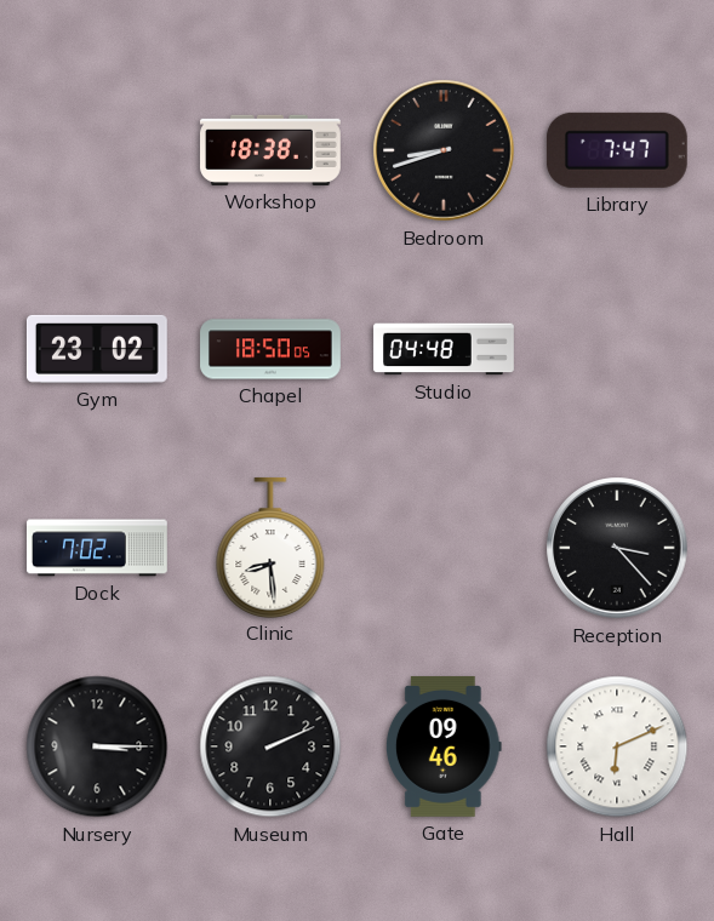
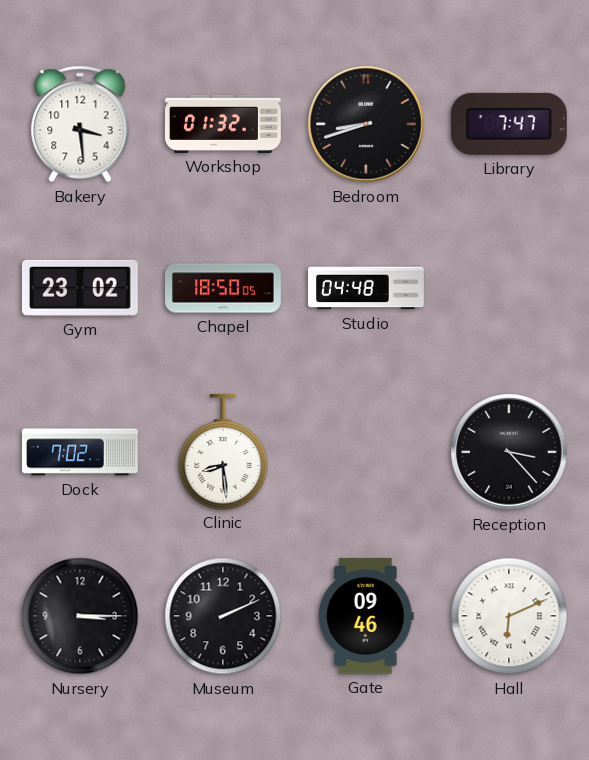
Bakery: none -> 3:29
Workshop: 18:38 -> 01:32
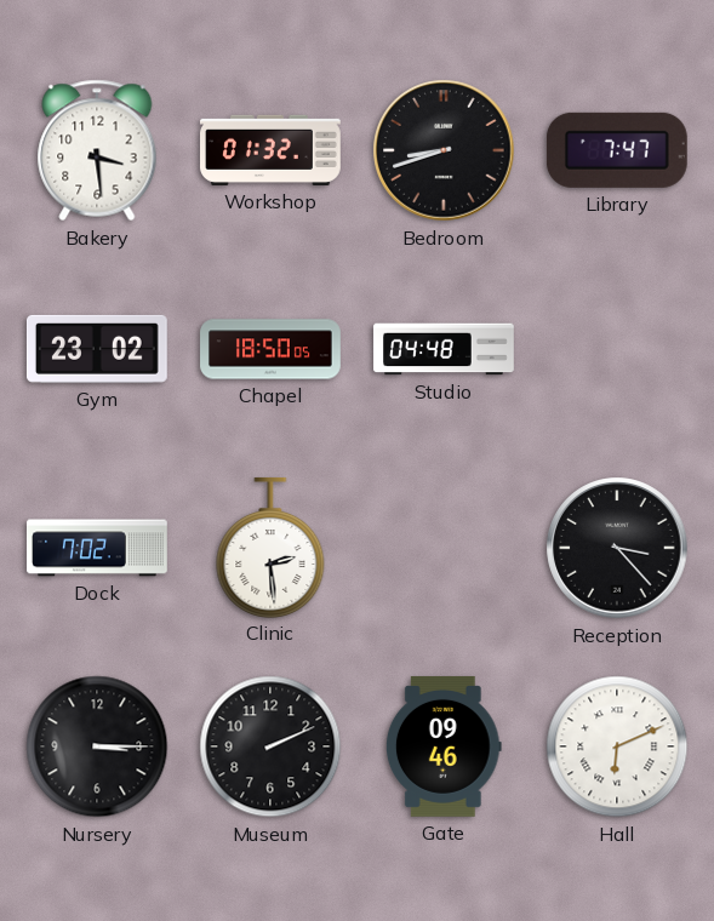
Clinic: 8:29 -> 2:29
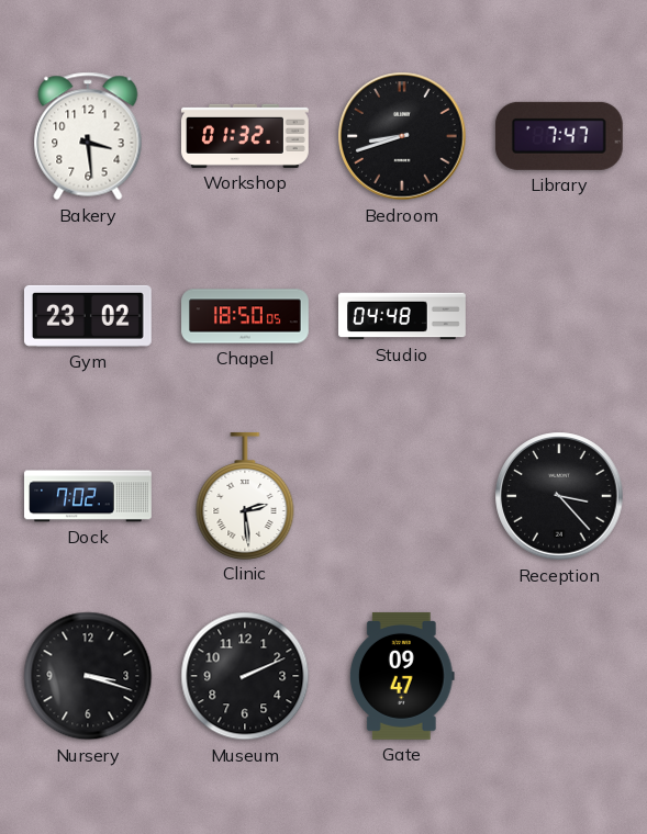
Nursery: 3:15 -> 3:18
Gate: 09:46 -> 09:47
Hall: 6:11 -> none
